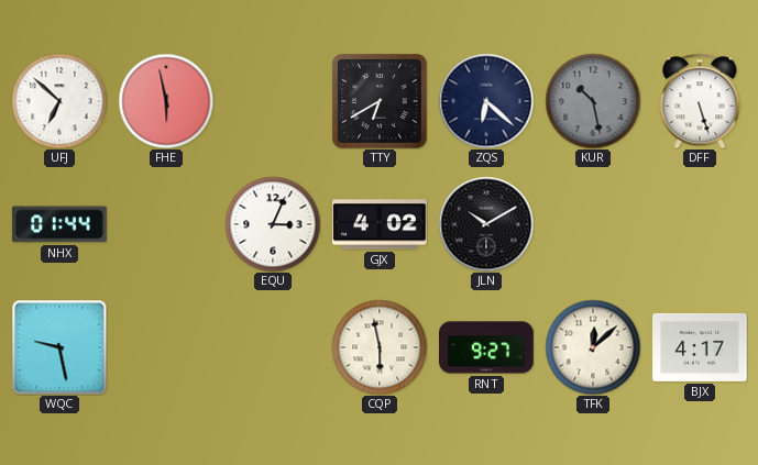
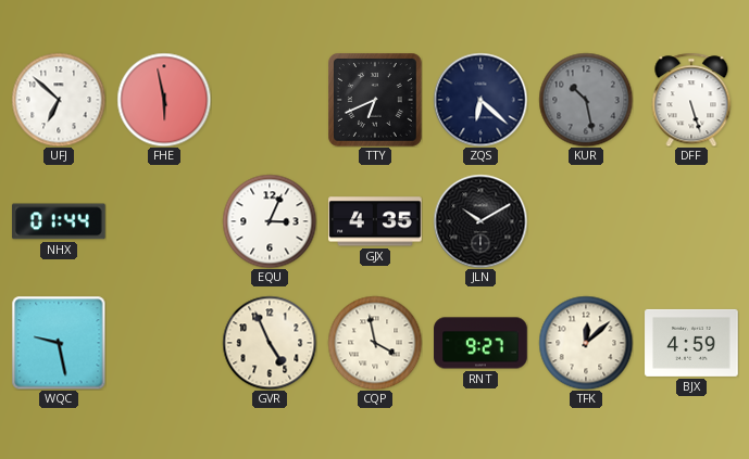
TTY: 6:40 -> 6:41
GJX: 4:02 -> 4:35
GVR: none -> 4:56
CQP: 5:58 -> 3:58
BJX: 4:17 -> 4:59
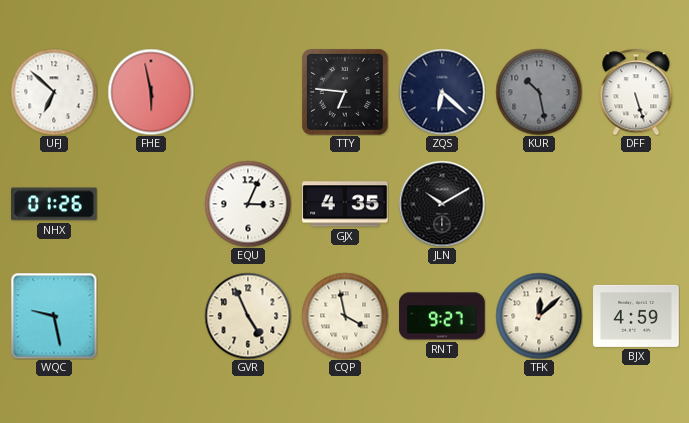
TTY: 6:41 -> 6:46
NHX: 01:44 -> 01:26
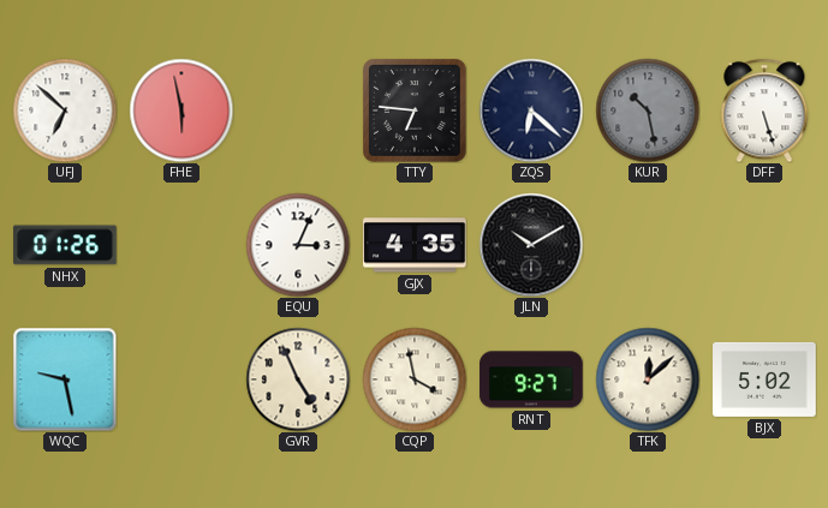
BJX: 4:59 -> 5:02
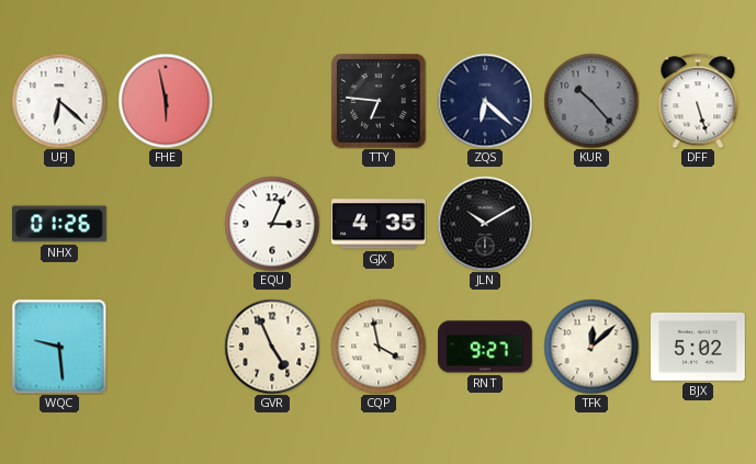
UFJ: 6:52 -> 6:22
KUR: 10:28 -> 10:23
WQC: 9:28 -> 9:29
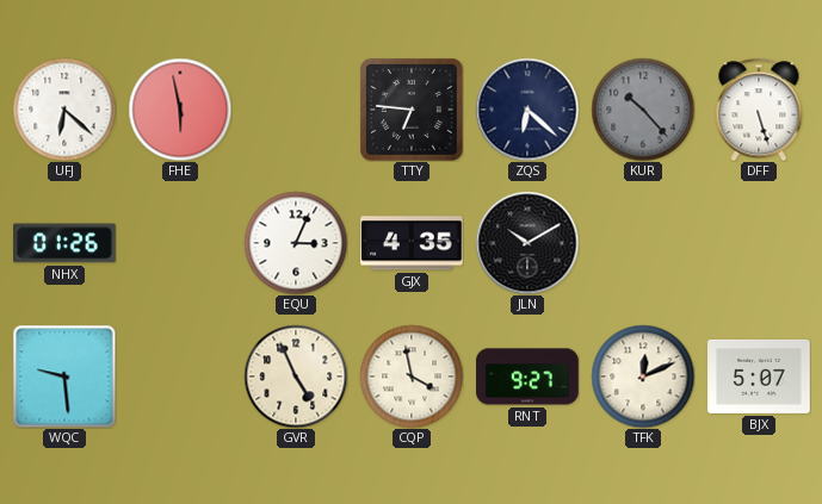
TFK: 12:08 -> 12:11
BJX: 5:02 -> 5:07
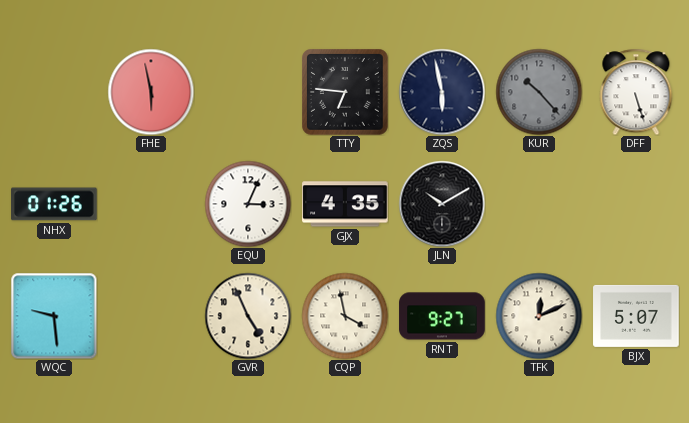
UFJ: 6:22 -> none
ZQS: 6:22 -> 5:58
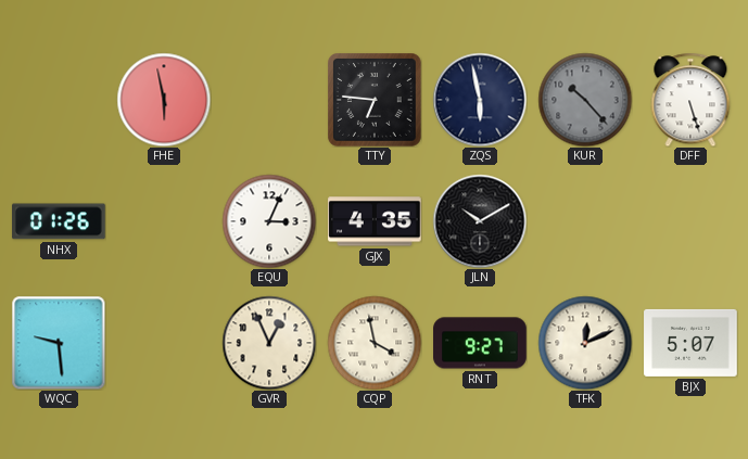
GVR: 4:56 -> 12:56
